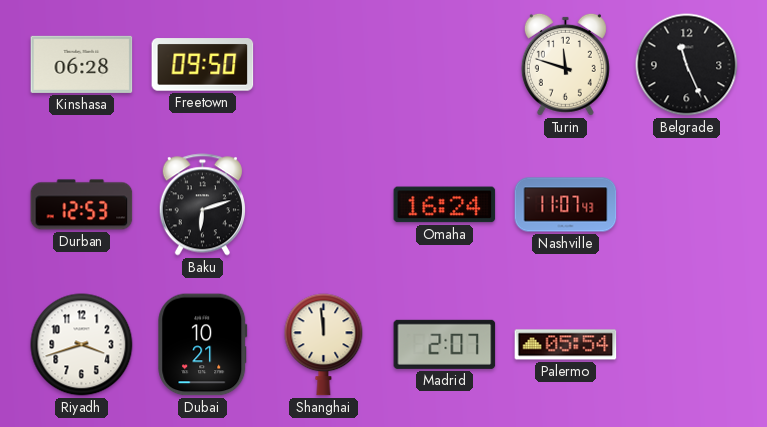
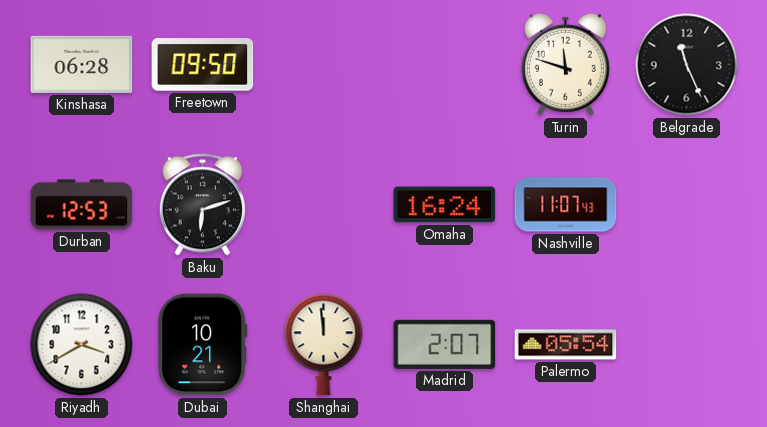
Riyadh: 3:42 -> 3:40
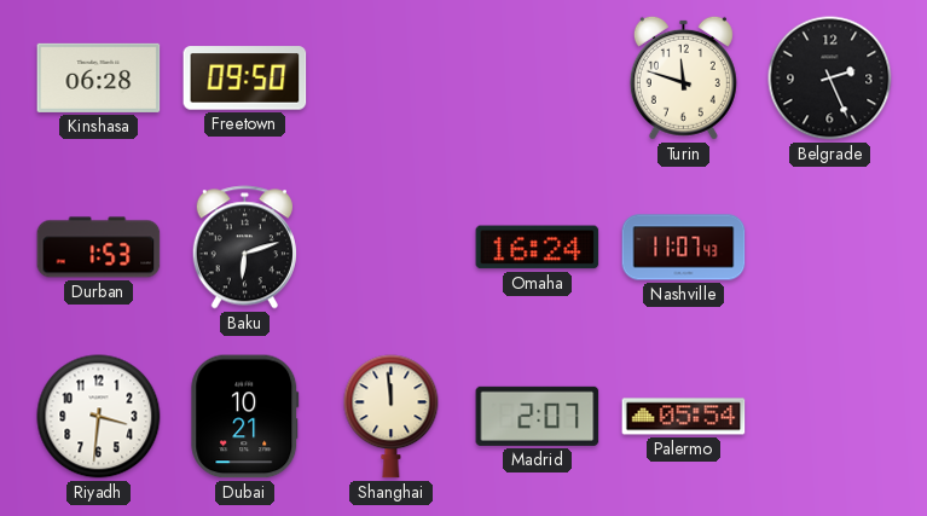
Belgrade: 11:26 -> 2:26
Durban: 12:53 -> 1:53
Riyadh: 3:40 -> 3:31
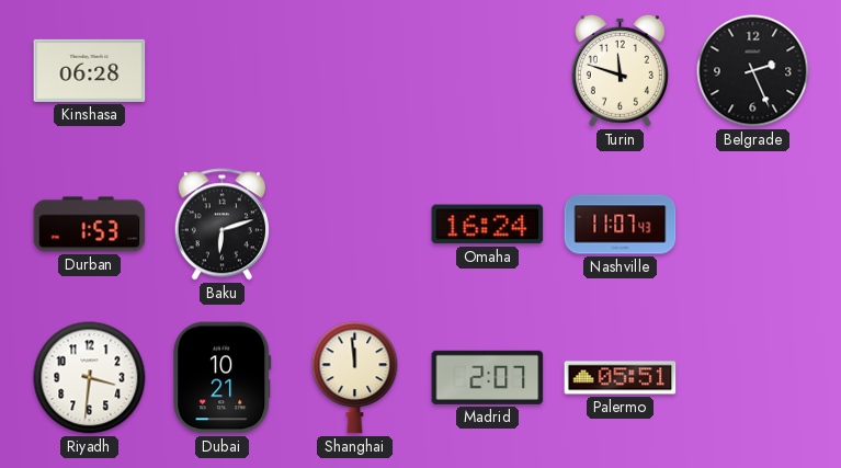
Freetown: 09:50 -> none
Palermo: 05:54 -> 05:51
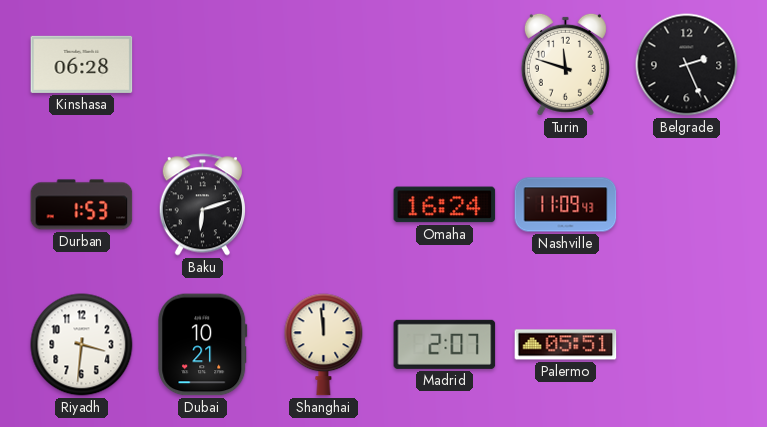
Nashville: 11:07 -> 11:09
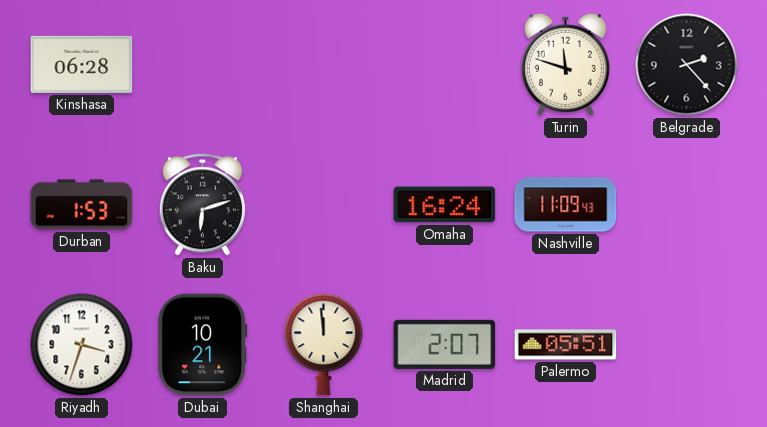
Belgrade: 2:26 -> 2:23
Riyadh: 3:31 -> 3:33
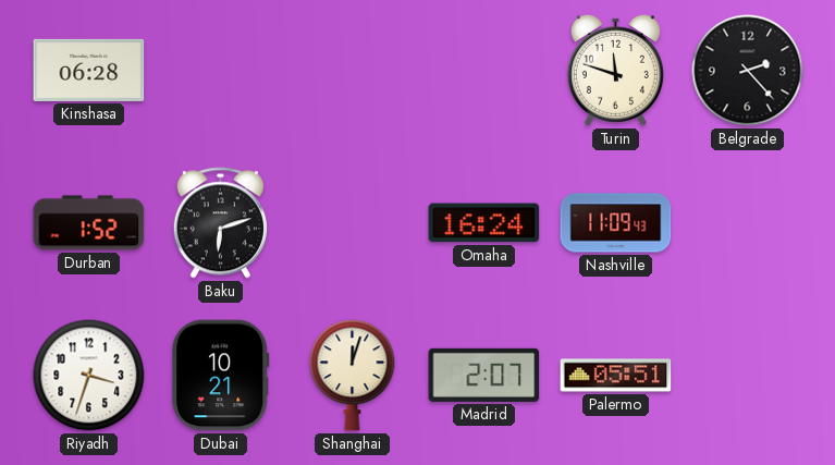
Durban: 1:53 -> 1:52
Shanghai: 11:59 -> 12:03
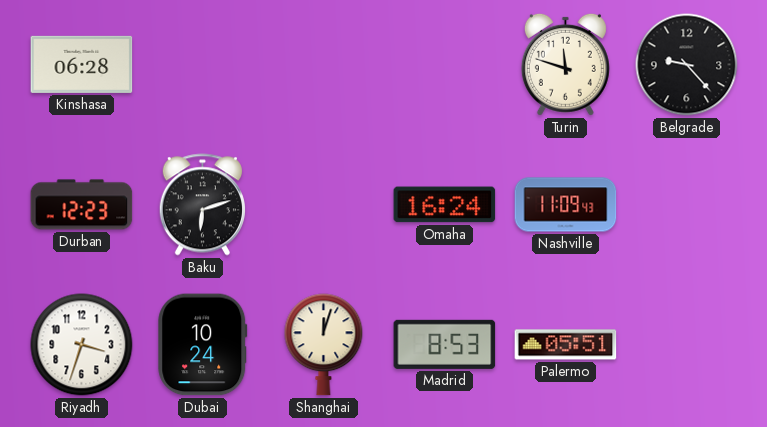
Belgrade: 2:23 -> 9:23
Durban: 1:52 -> 12:23
Dubai: 10:21 -> 10:24
Madrid: 2:07 -> 8:53
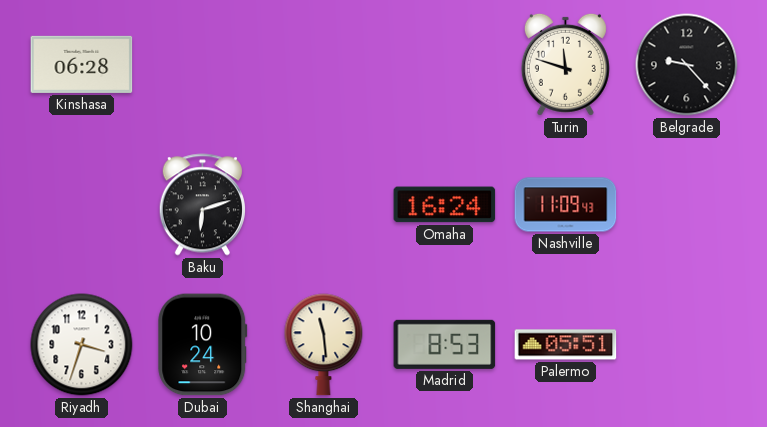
Durban: 12:23 -> none
Shanghai: 12:03 -> 11:29
